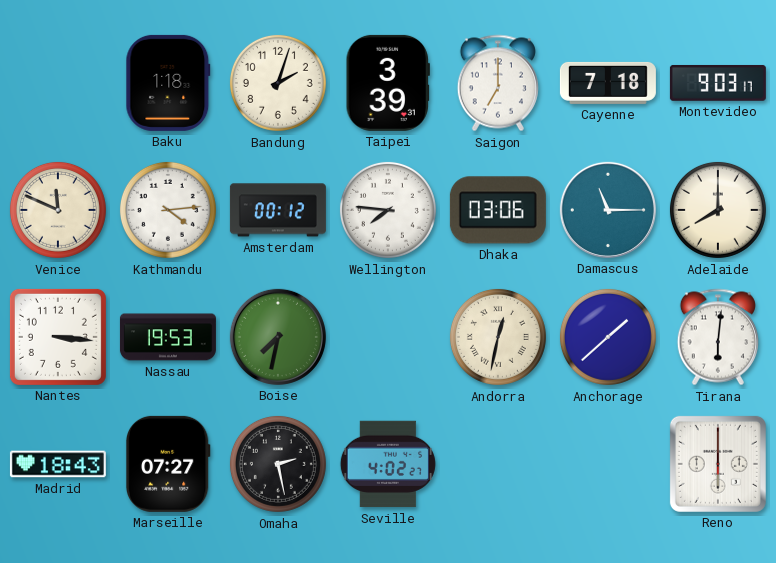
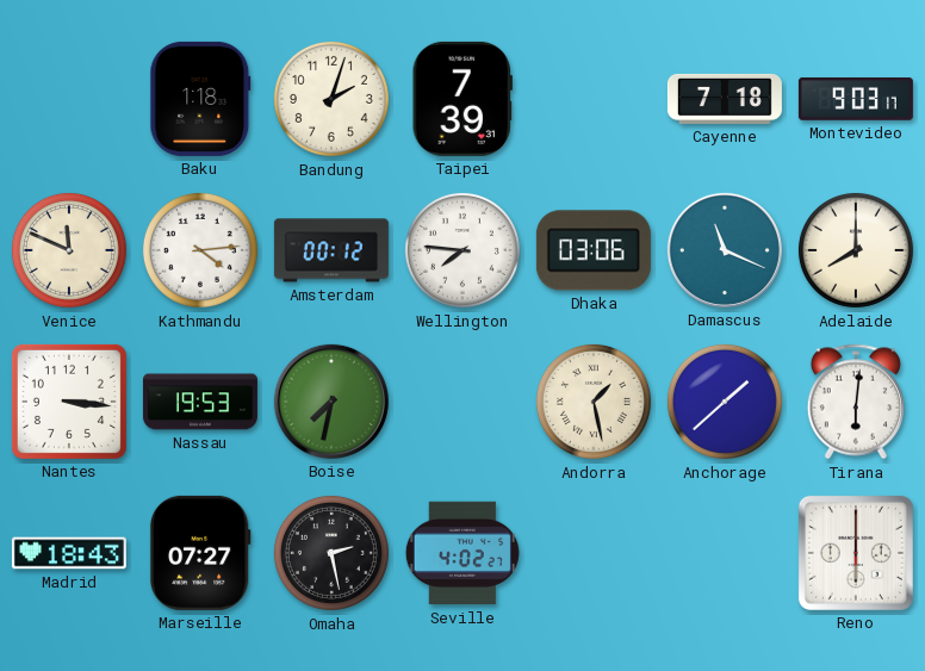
Taipei: 3:39 -> 7:39
Saigon: 7:00 -> none
Damascus: 11:15 -> 11:19
Andorra: 12:32 -> 1:28
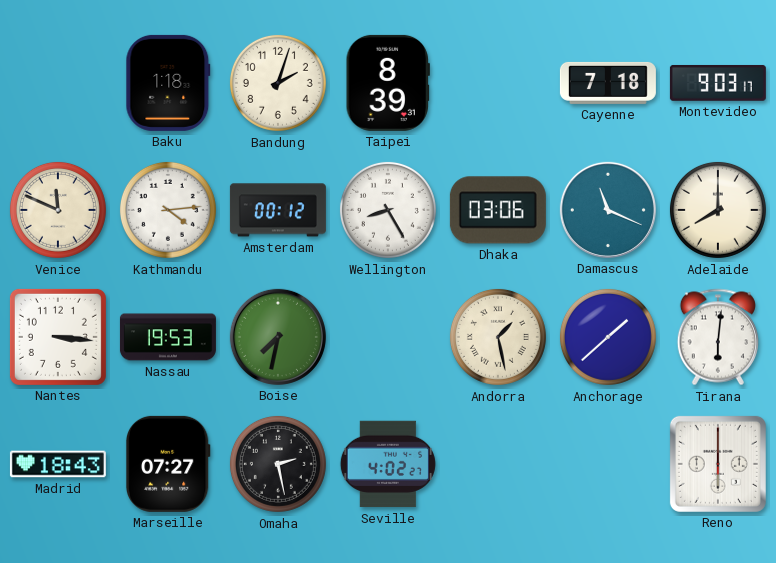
Taipei: 7:39 -> 8:39
Wellington: 7:46 -> 8:25
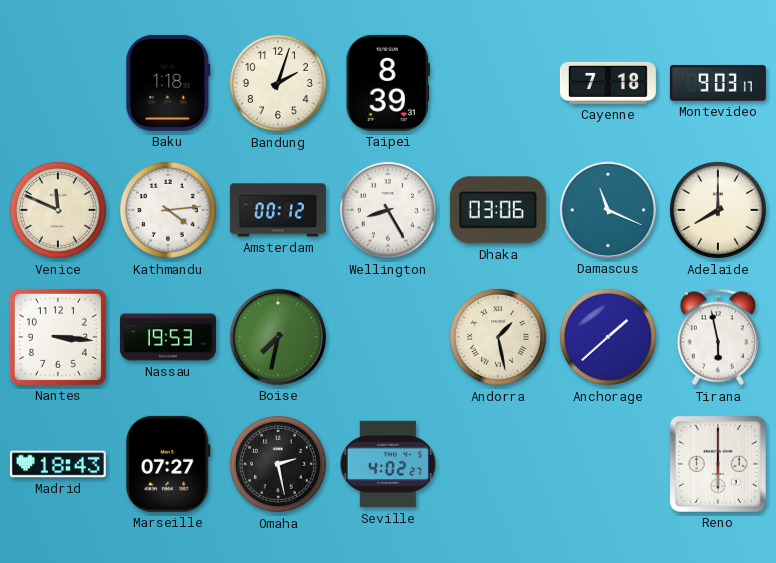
Tirana: 6:01 -> 5:58
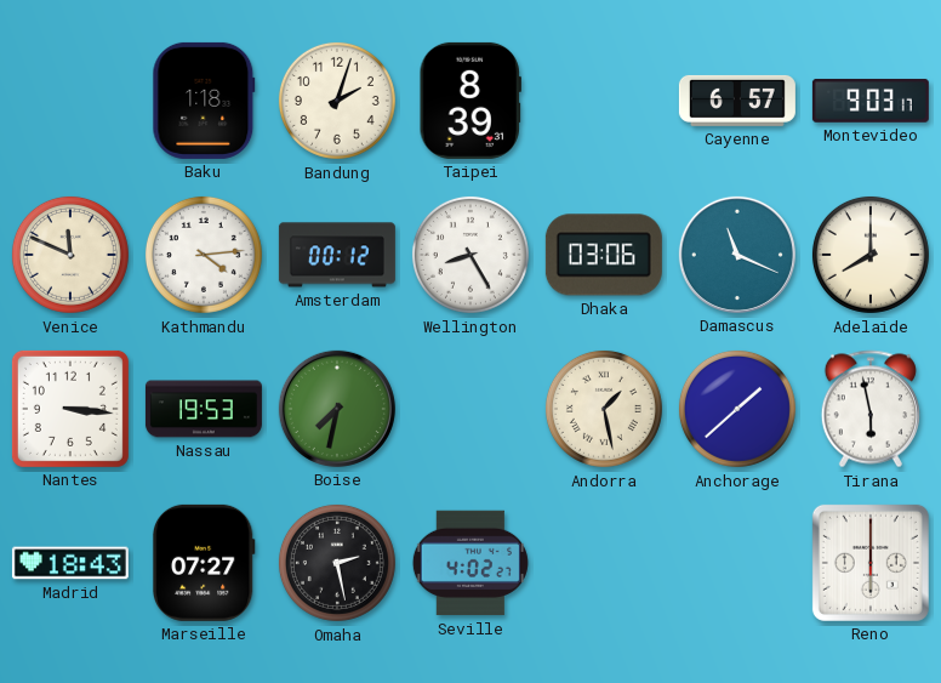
Cayenne: 7:18 -> 6:57
